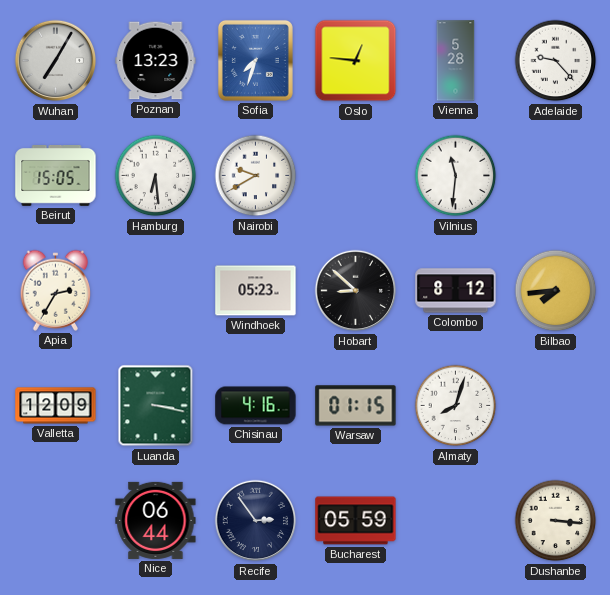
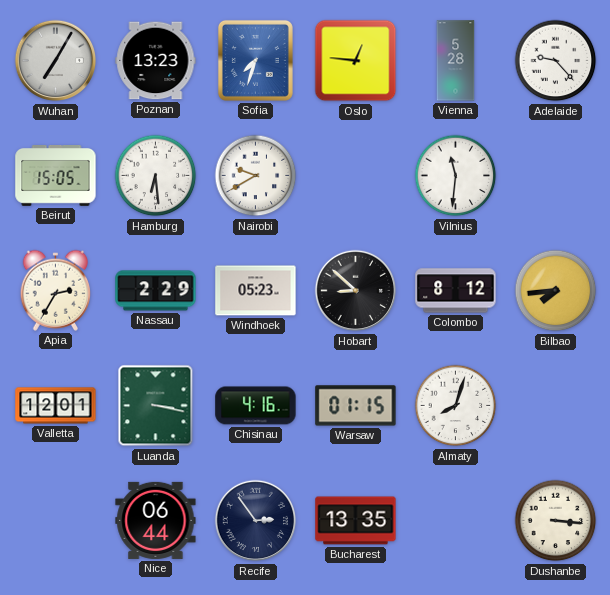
Nassau: none -> 2:29
Valletta: 12:09 -> 12:01
Bucharest: 05:59 -> 13:35
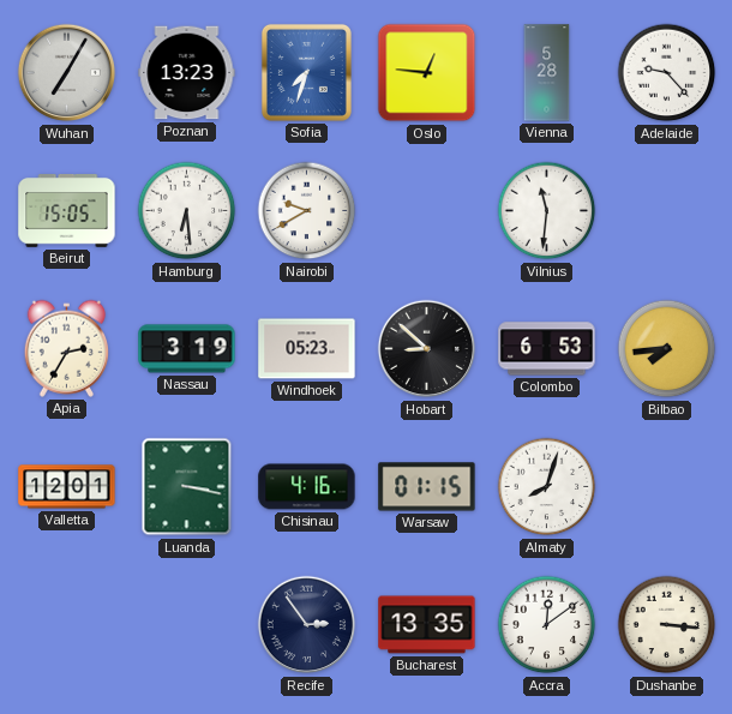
Nassau: 2:29 -> 3:19
Colombo: 8:12 -> 6:53
Nice: 06:44 -> none
Accra: none -> 12:09
